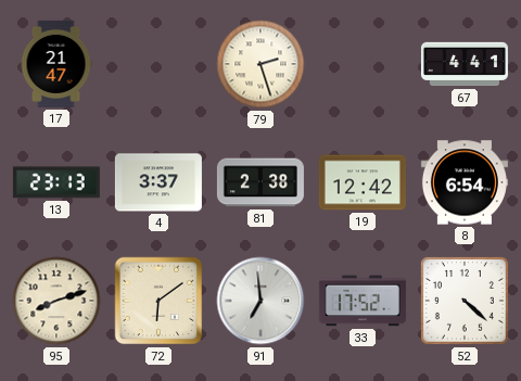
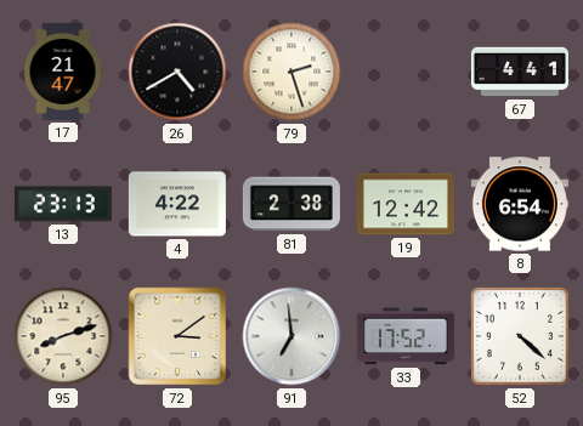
26: none -> 4:40
4: 3:37 -> 4:22
72: 6:09 -> 3:09
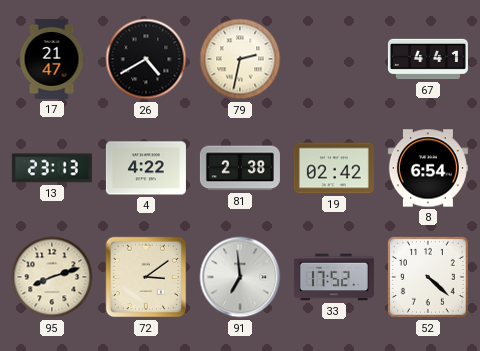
79: 2:27 -> 2:32
19: 12:42 -> 02:42
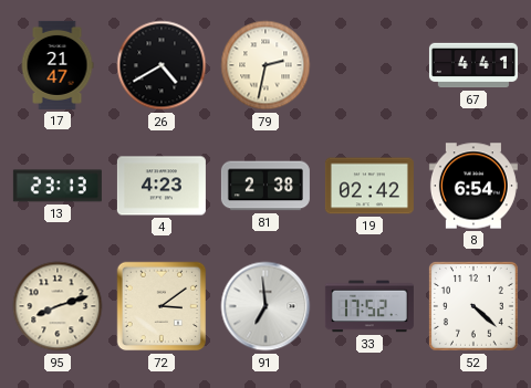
4: 4:22 -> 4:23
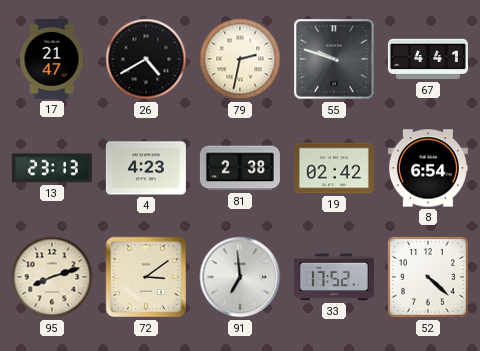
55: none -> 9:48
